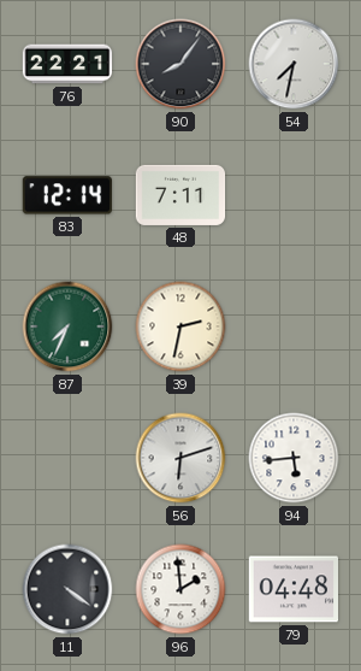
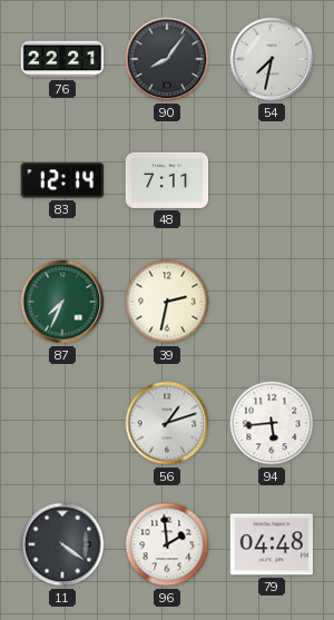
56: 6:12 -> 1:12
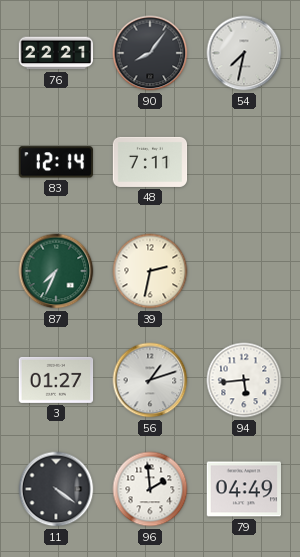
3: none -> 01:27
79: 04:48 -> 04:49
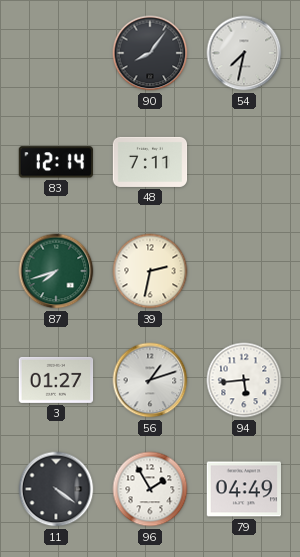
76: 22:21 -> none
87: 7:34 -> 7:42
96: 1:59 -> 1:55
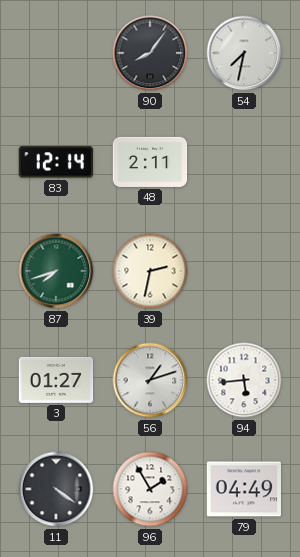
48: 7:11 -> 2:11
